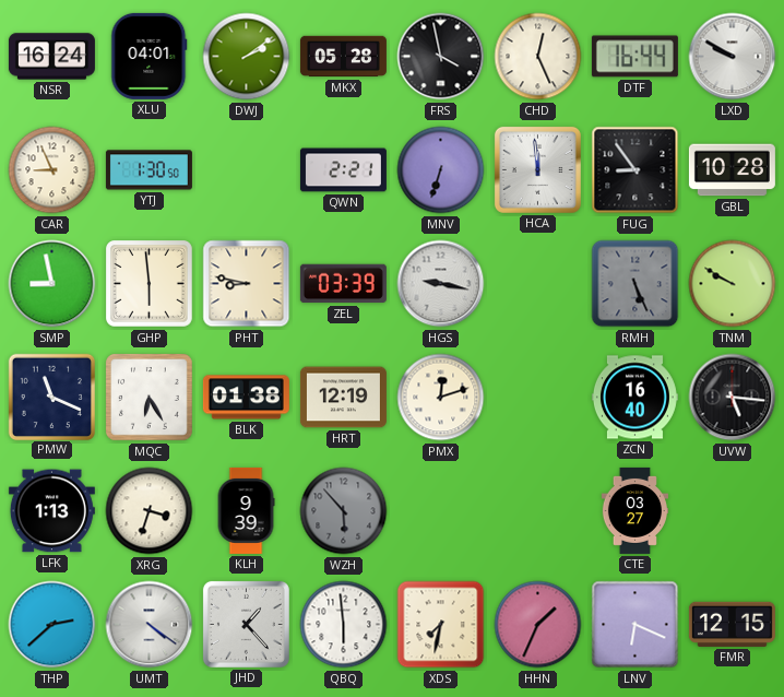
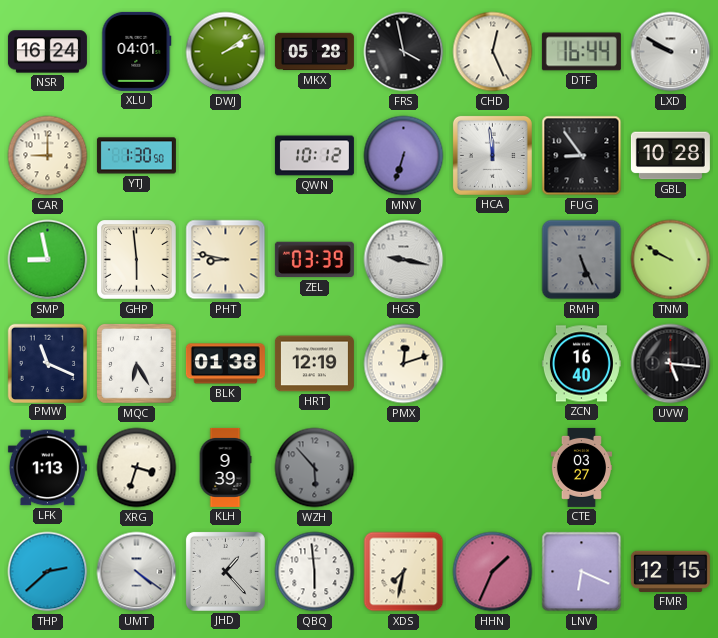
CAR: 8:56 -> 9:00
QWN: 2:21 -> 10:12
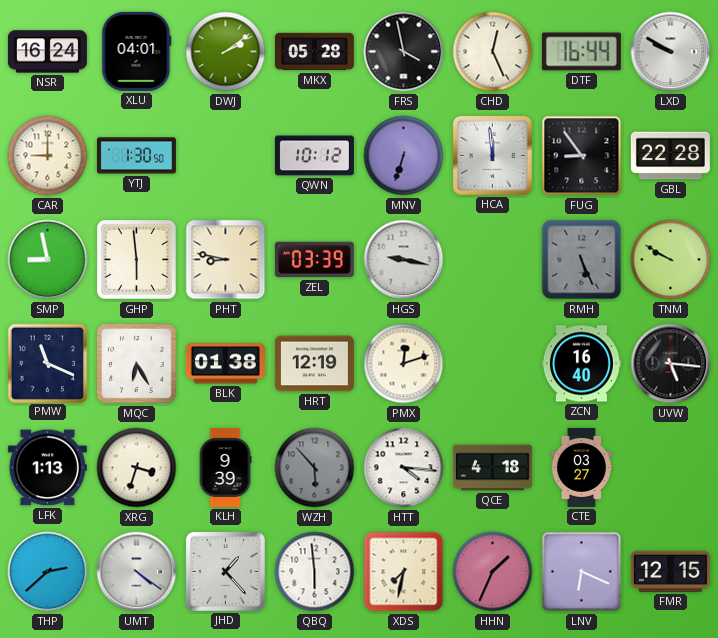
GBL: 10:28 -> 22:28
HTT: none -> 4:16
QCE: none -> 4:18
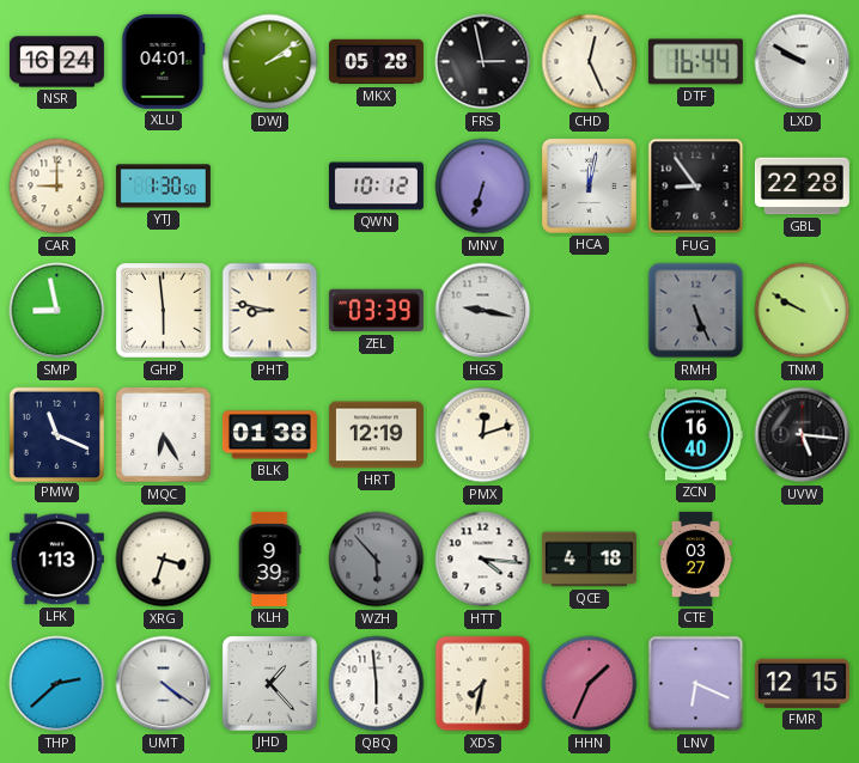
FRS: 3:58 -> 2:58
HCA: 11:59 -> 12:02
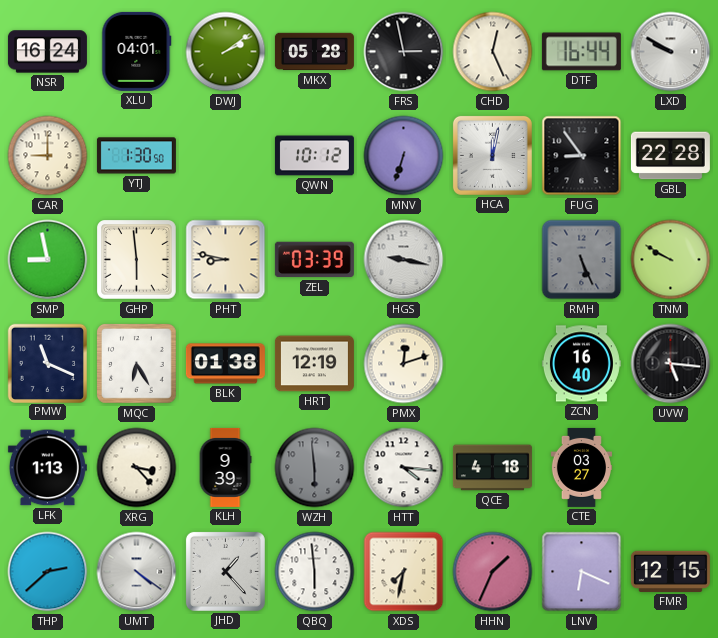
XRG: 3:33 -> 3:23
WZH: 5:53 -> 5:59
